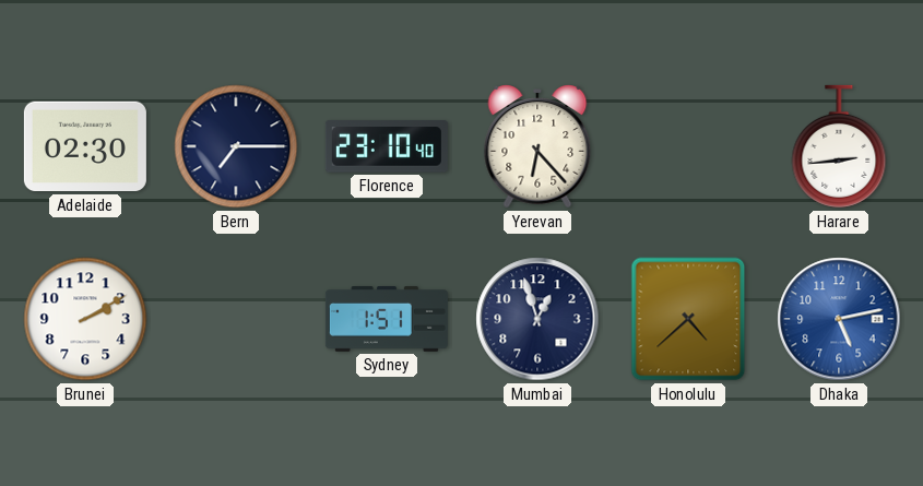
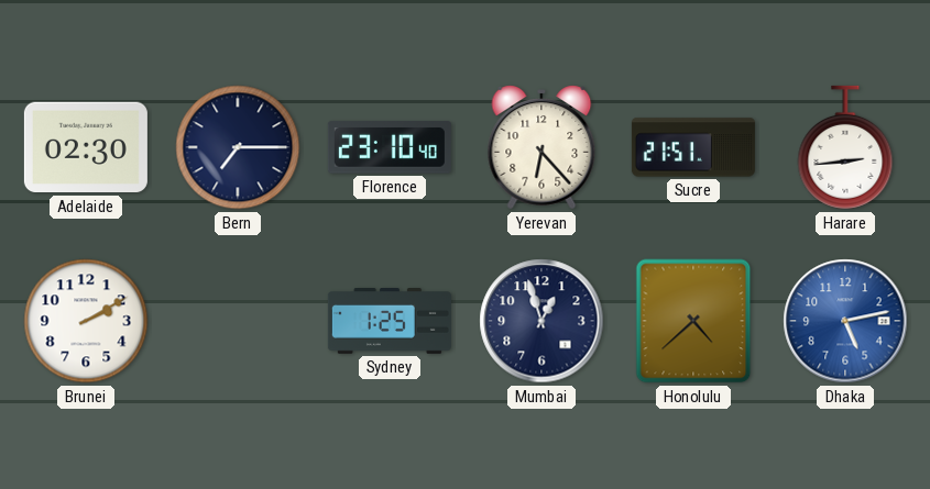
Sucre: none -> 21:51
Sydney: 1:51 -> 1:25
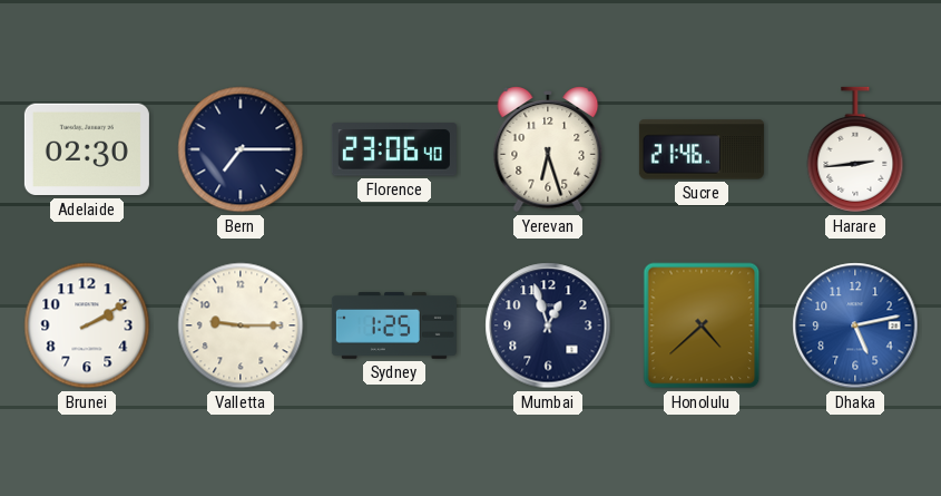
Florence: 23:10 -> 23:06
Yerevan: 6:23 -> 6:27
Sucre: 21:51 -> 21:46
Valletta: none -> 9:15
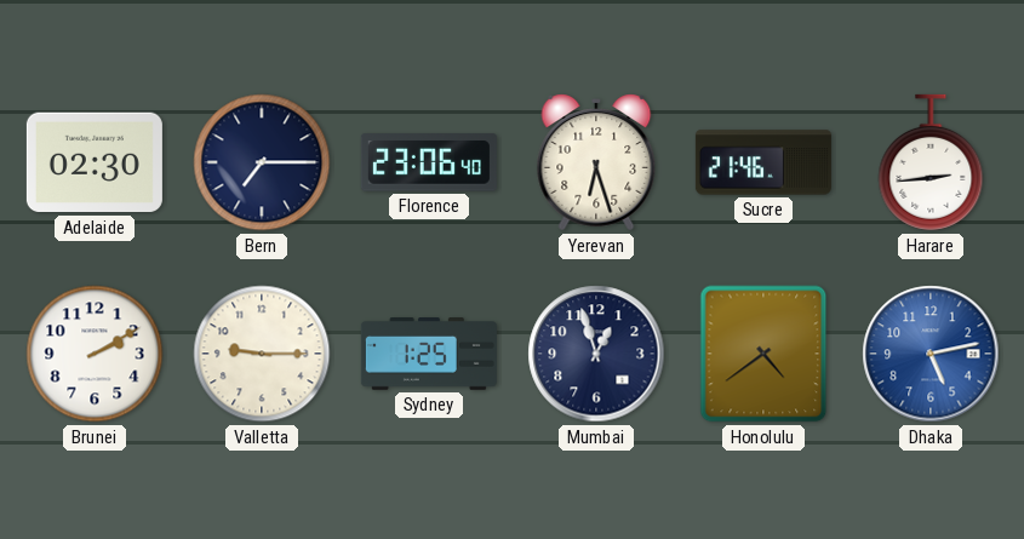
Honolulu: 4:38 -> 4:39
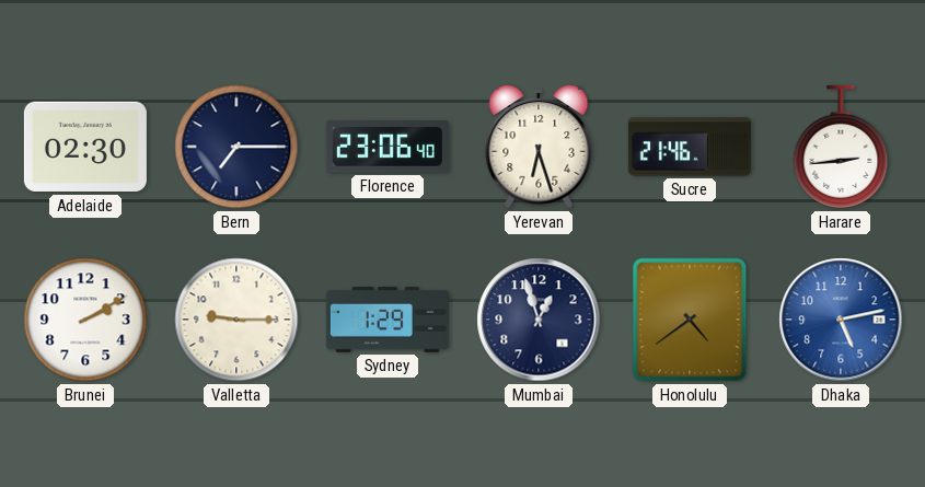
Sydney: 1:25 -> 1:29
